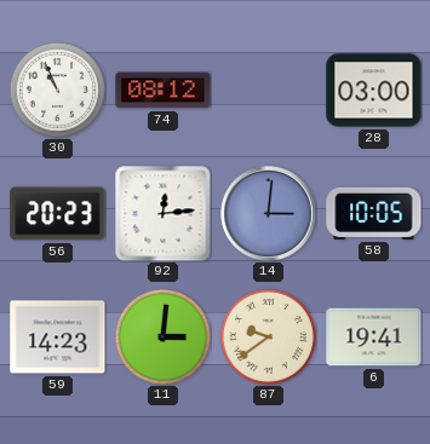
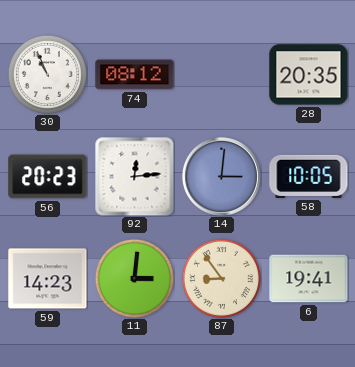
28: 03:00 -> 20:35
87: 9:39 -> 8:54
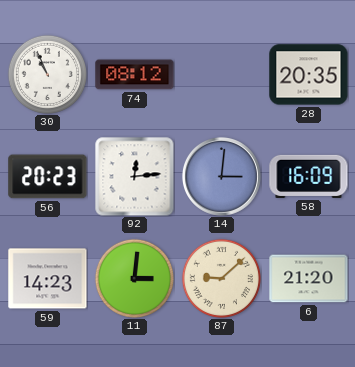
58: 10:05 -> 16:09
87: 8:54 -> 9:08
6: 19:41 -> 21:20
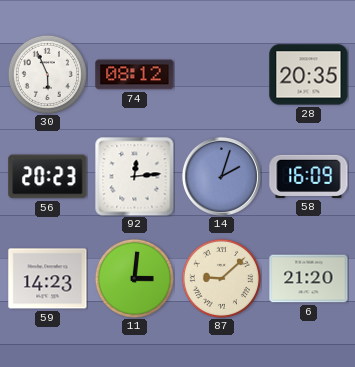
30: 10:56 -> 5:56
14: 3:01 -> 2:03
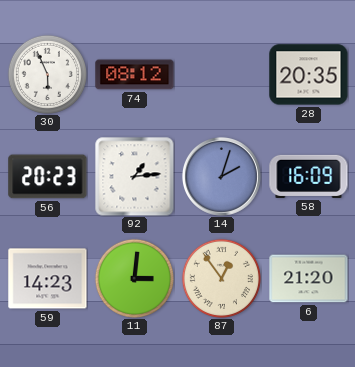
92: 12:14 -> 1:14
87: 9:08 -> 12:54
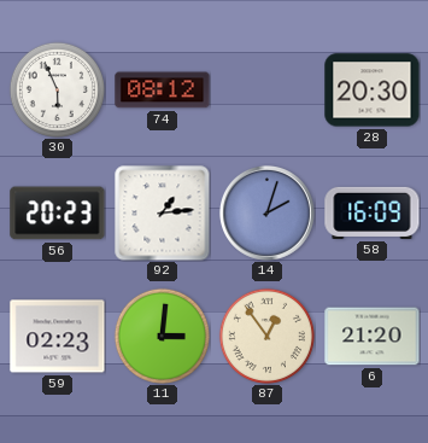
28: 20:35 -> 20:30
59: 14:23 -> 02:23
